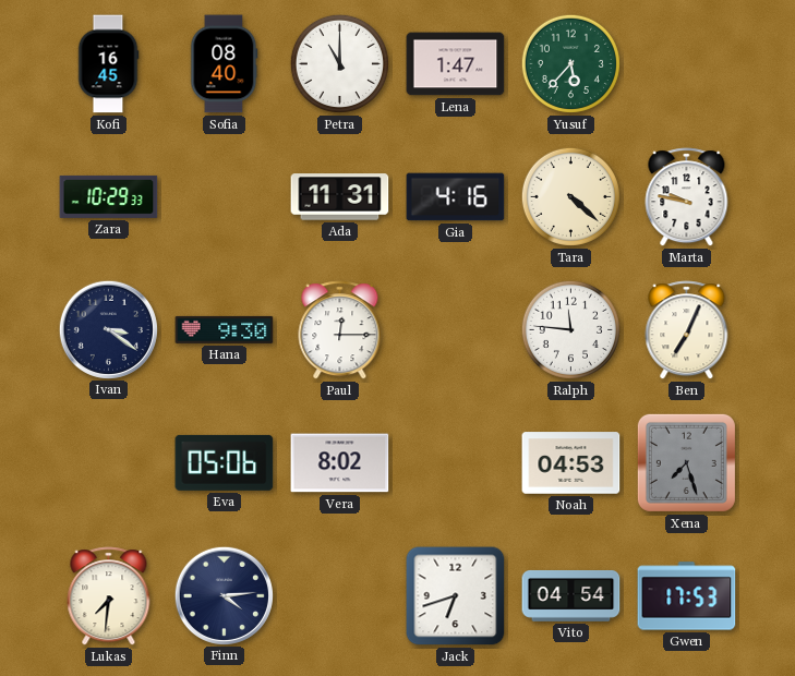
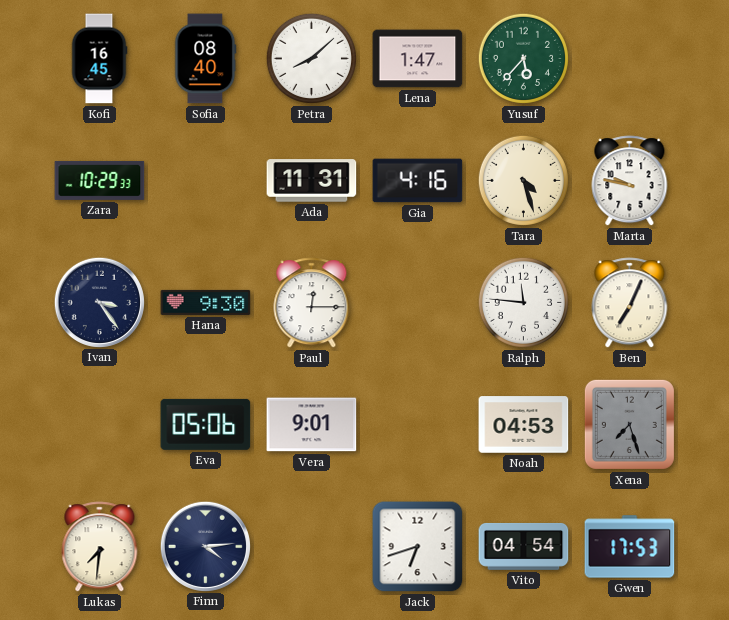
Petra: 11:00 -> 8:08
Tara: 4:22 -> 4:27
Ivan: 3:21 -> 3:24
Vera: 8:02 -> 9:01
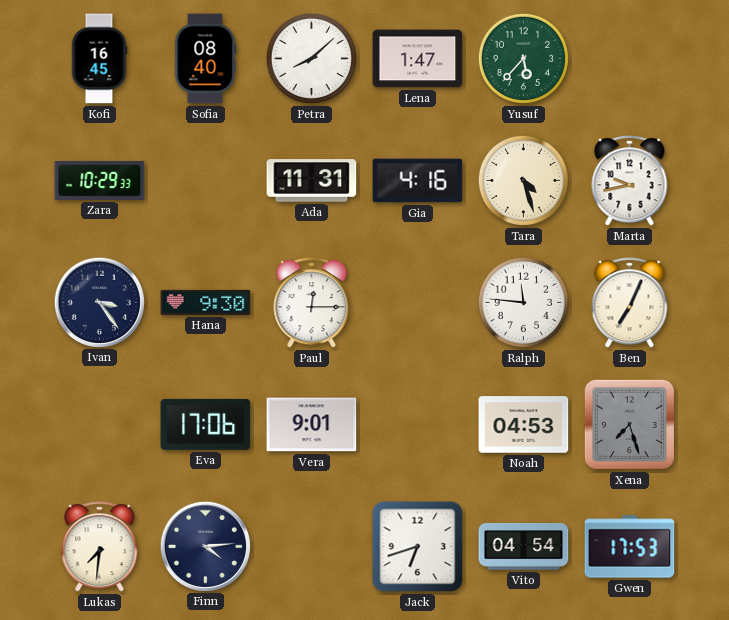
Marta: 9:47 -> 9:43
Eva: 05:06 -> 17:06
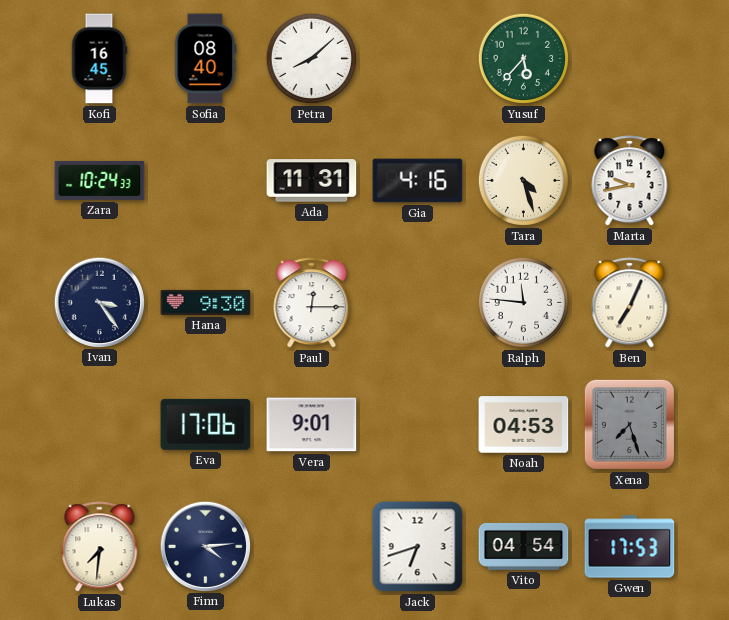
Lena: 1:47 -> none
Zara: 10:29 -> 10:24
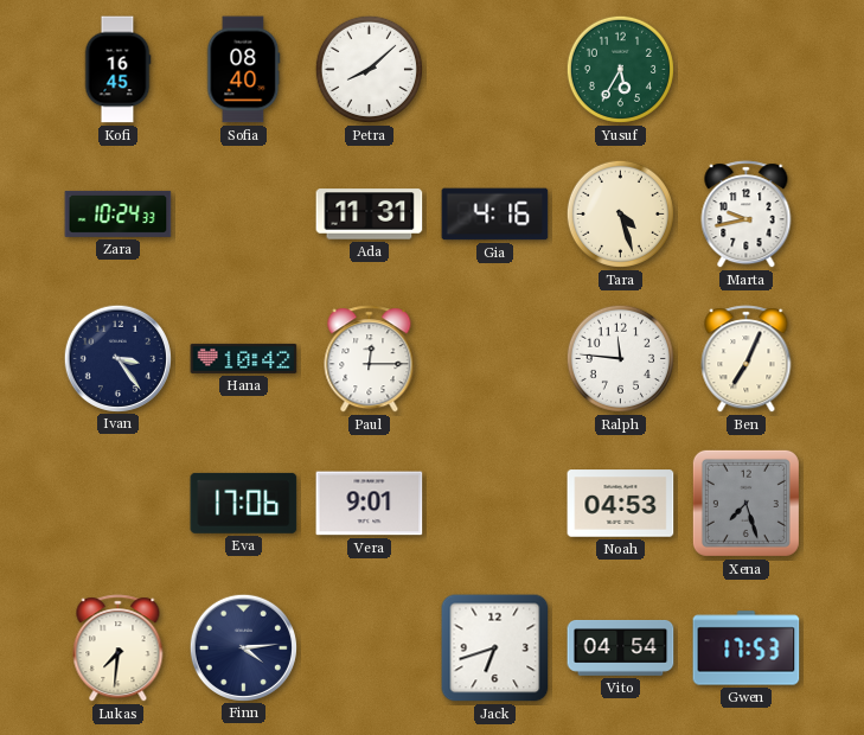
Yusuf: 5:37 -> 5:35
Hana: 9:30 -> 10:42
